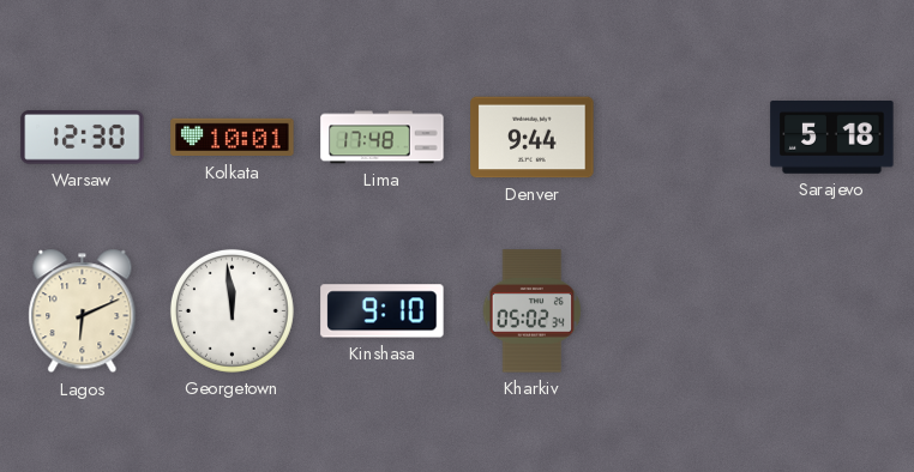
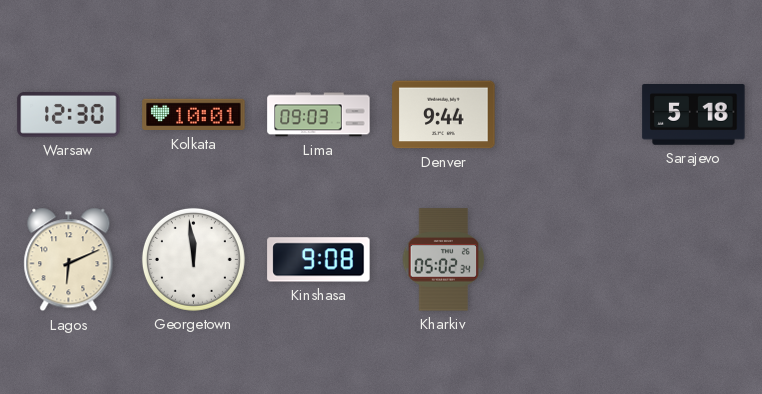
Lima: 17:48 -> 09:03
Kinshasa: 9:10 -> 9:08
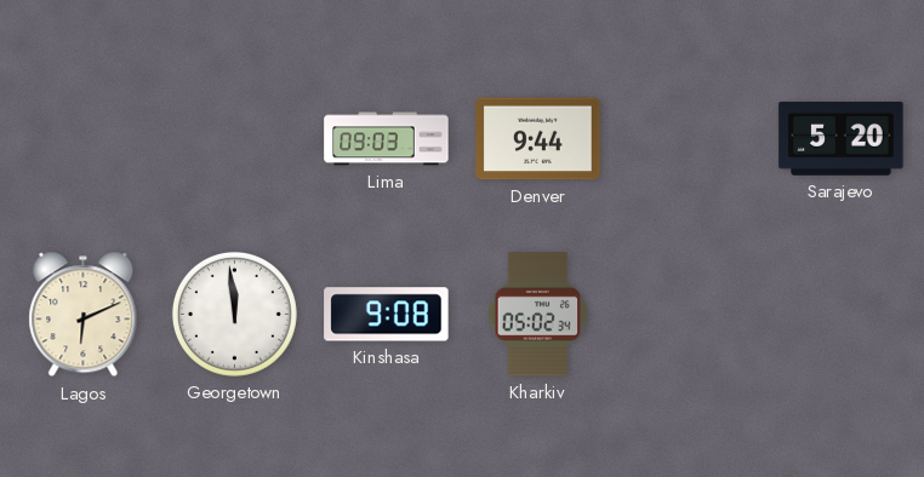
Warsaw: 12:30 -> none
Kolkata: 10:01 -> none
Sarajevo: 5:18 -> 5:20
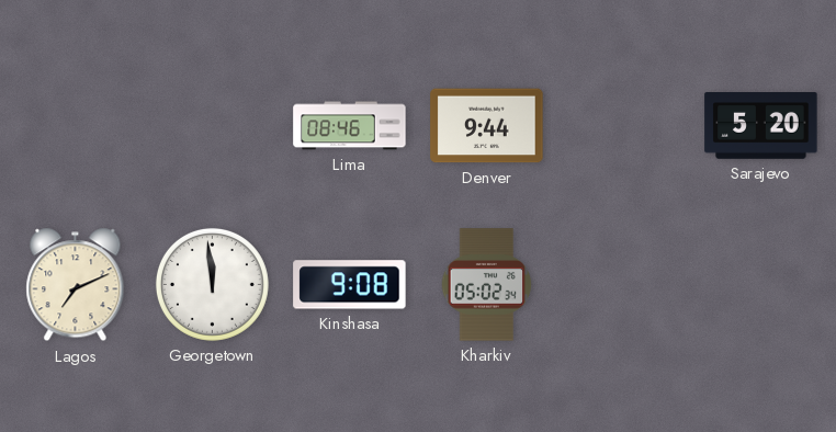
Lima: 09:03 -> 08:46
Lagos: 6:11 -> 7:11
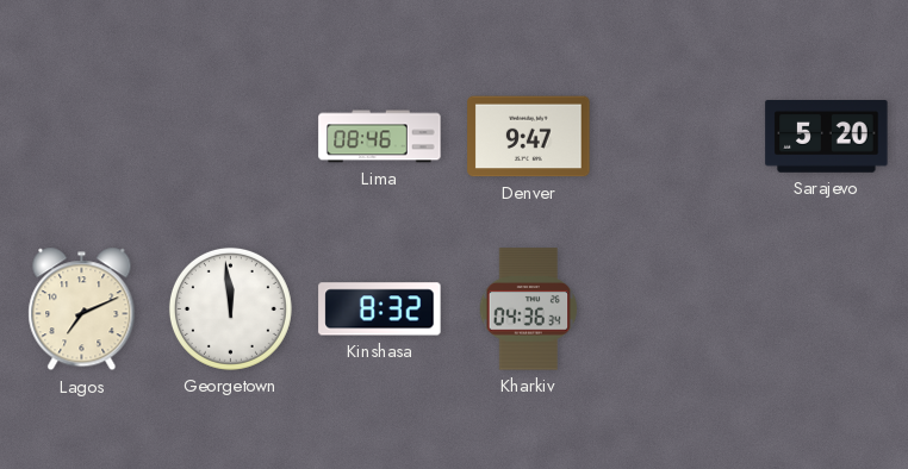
Denver: 9:44 -> 9:47
Kinshasa: 9:08 -> 8:32
Kharkiv: 05:02 -> 04:36
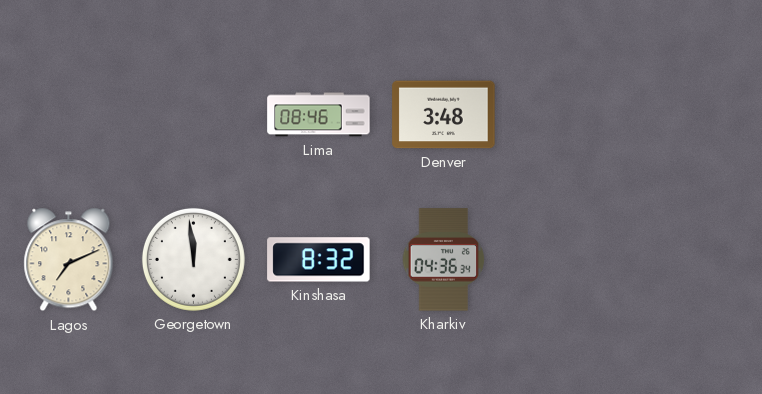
Denver: 9:47 -> 3:48
Sarajevo: 5:20 -> none
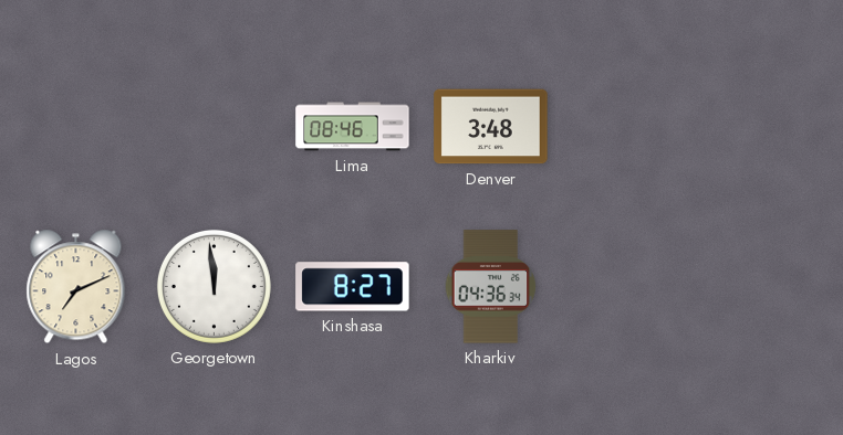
Kinshasa: 8:32 -> 8:27
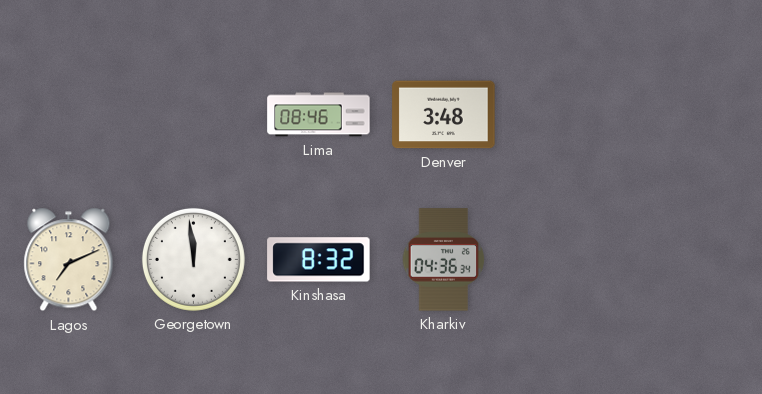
Kinshasa: 8:27 -> 8:32
